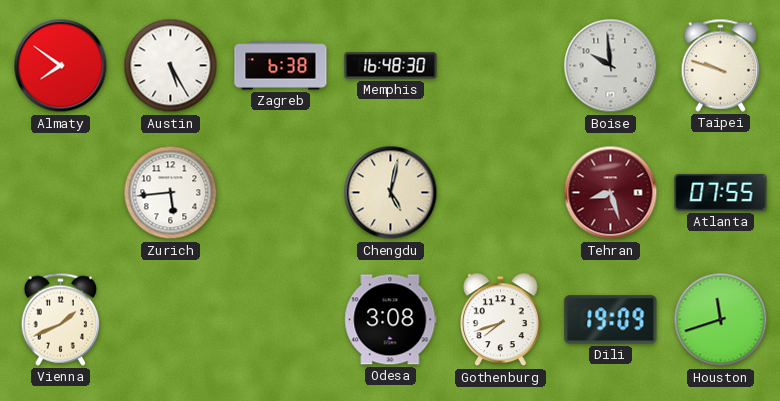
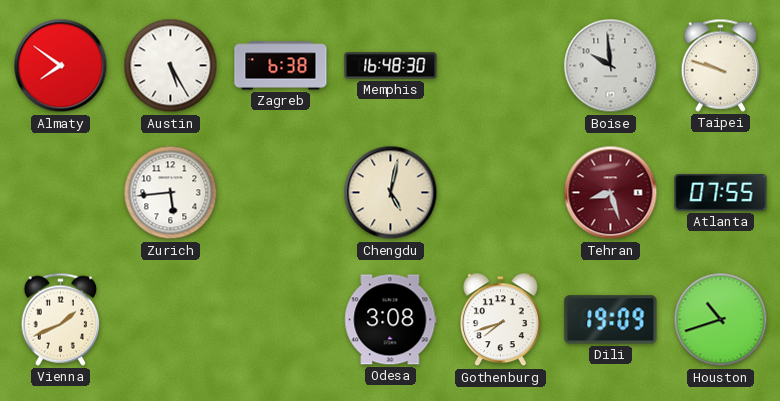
Houston: 11:42 -> 10:42
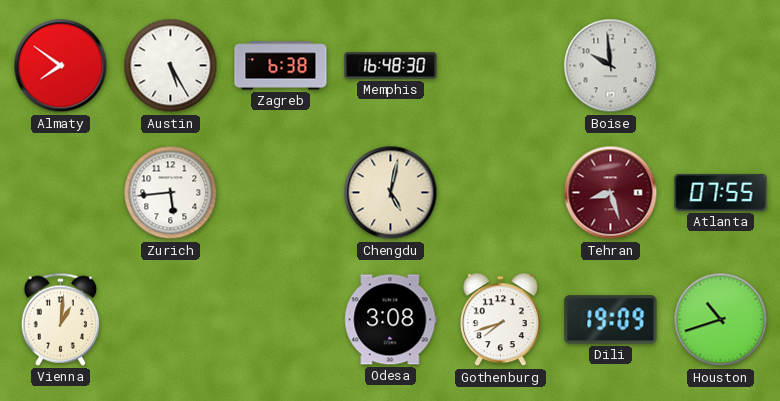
Taipei: 9:48 -> none
Vienna: 1:41 -> 1:01
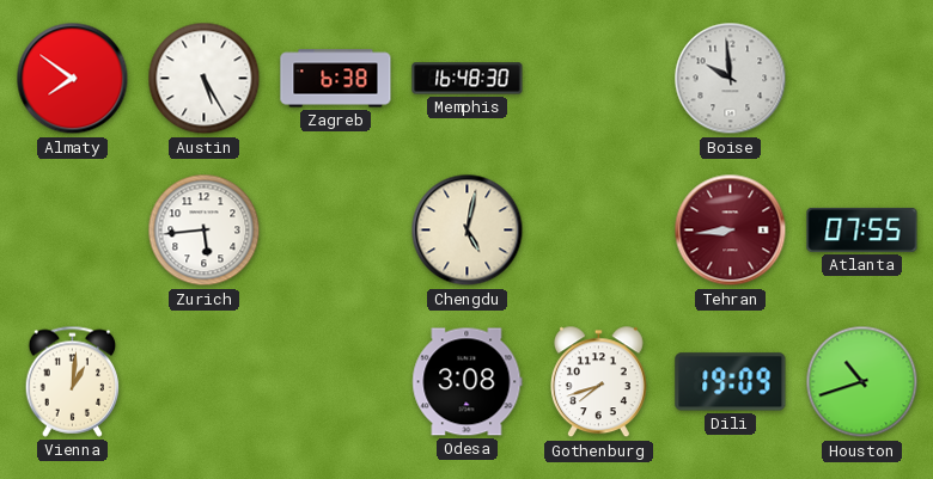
Tehran: 8:27 -> 8:44
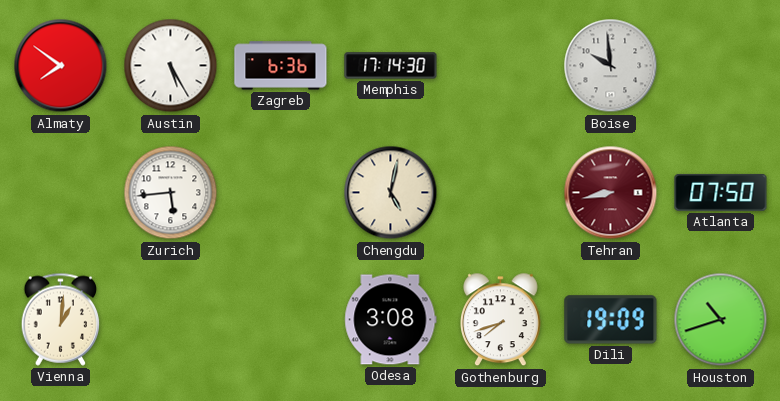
Zagreb: 6:38 -> 6:36
Memphis: 16:48 -> 17:14
Tehran: 8:44 -> 8:43
Atlanta: 07:55 -> 07:50
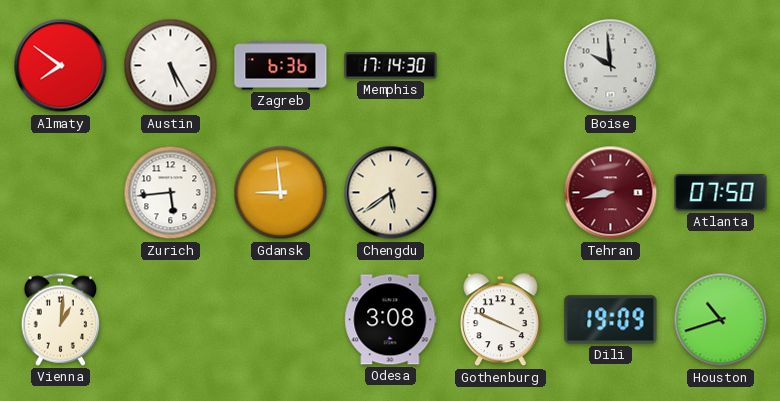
Gdansk: none -> 8:59
Chengdu: 5:02 -> 5:39
Gothenburg: 7:42 -> 3:49
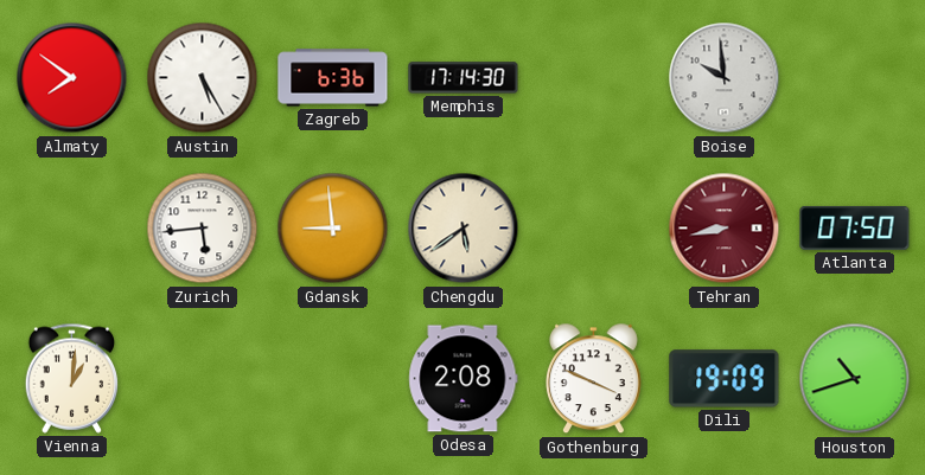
Odesa: 3:08 -> 2:08
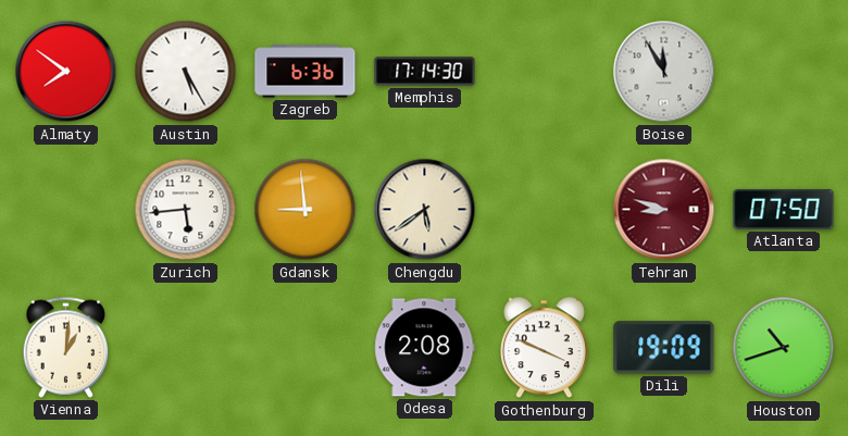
Boise: 9:59 -> 11:55
Tehran: 8:43 -> 8:48
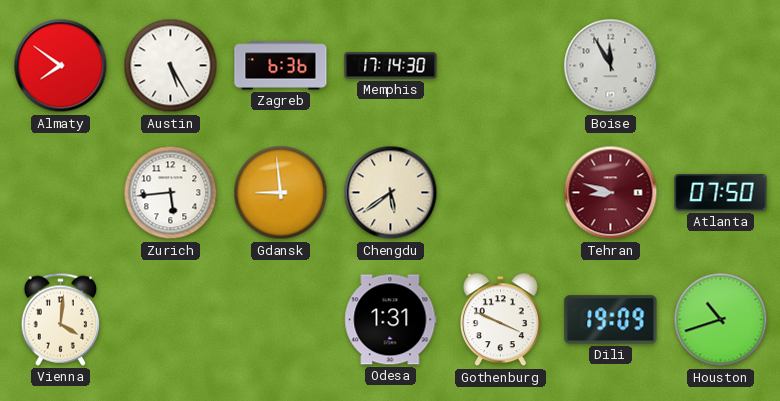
Vienna: 1:01 -> 4:01
Odesa: 2:08 -> 1:31
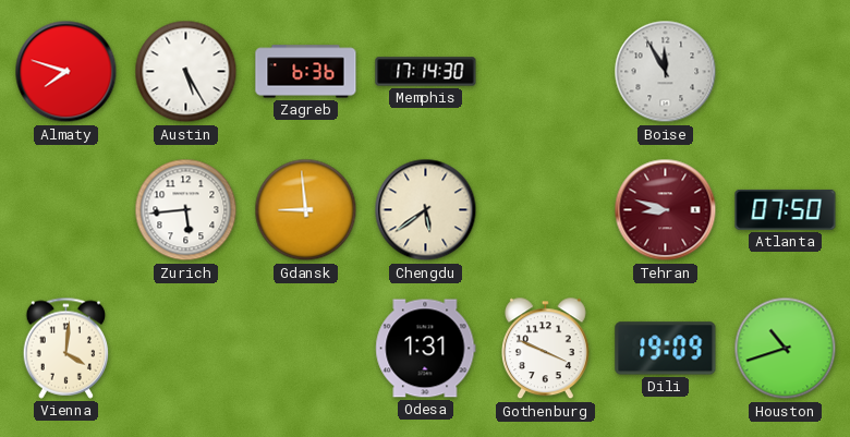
Almaty: 7:51 -> 7:48
